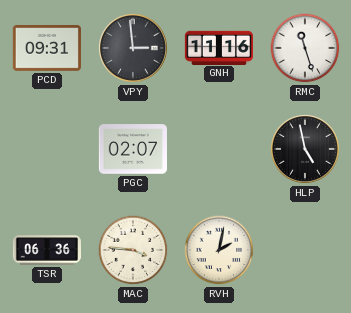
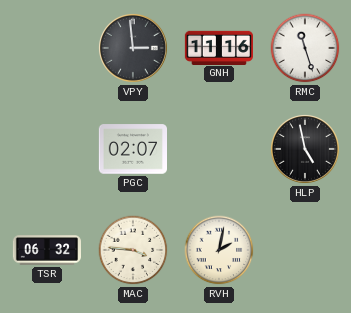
PCD: 09:31 -> none
TSR: 06:36 -> 06:32
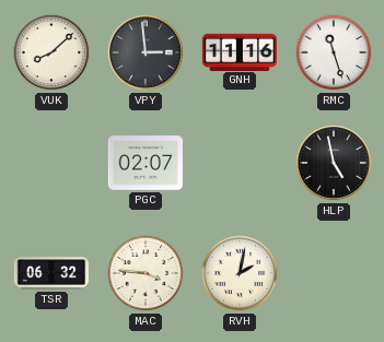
VUK: none -> 8:08
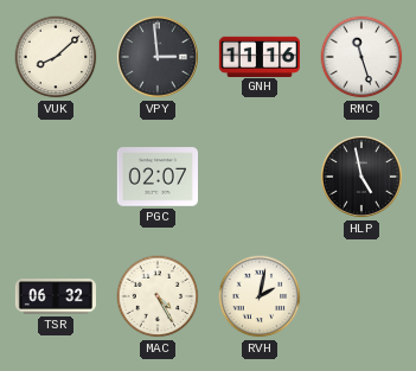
MAC: 3:46 -> 4:25
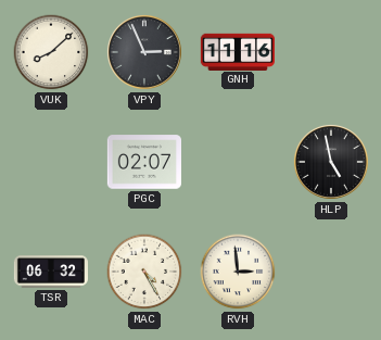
VPY: 2:59 -> 2:56
RMC: 11:27 -> none
RVH: 2:02 -> 2:59
